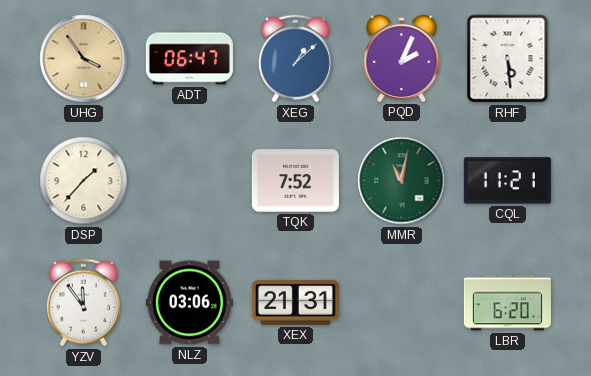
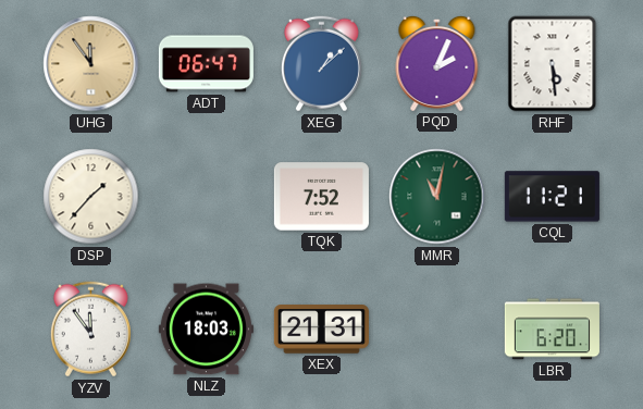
UHG: 3:54 -> 11:54
NLZ: 03:06 -> 18:03
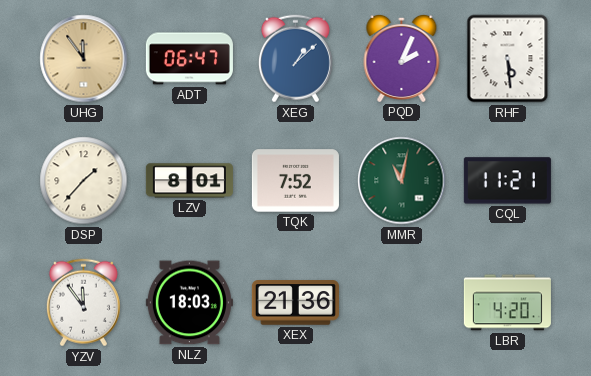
LZV: none -> 8:01
XEX: 21:31 -> 21:36
LBR: 6:20 -> 4:20
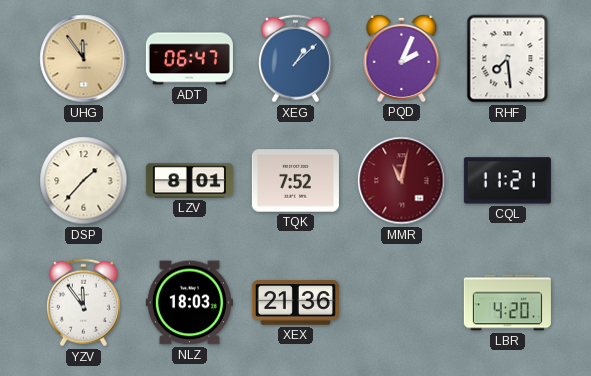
RHF: 5:29 -> 7:29
MMR dial: green -> burgundy
